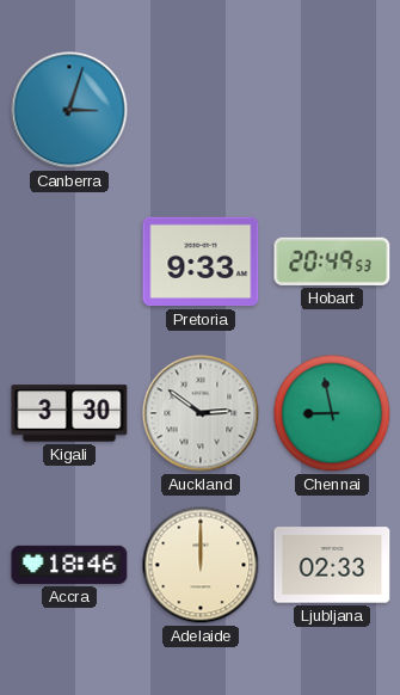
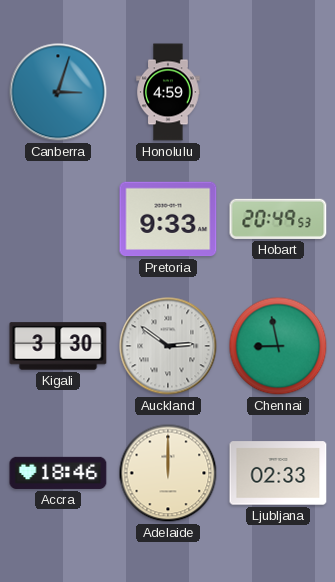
Honolulu: none -> 4:59
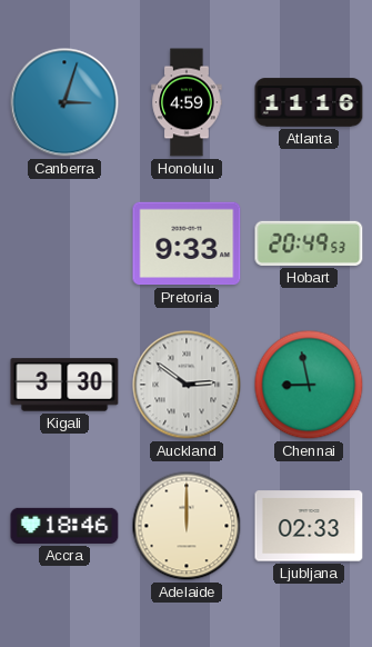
Atlanta: none -> 11:16
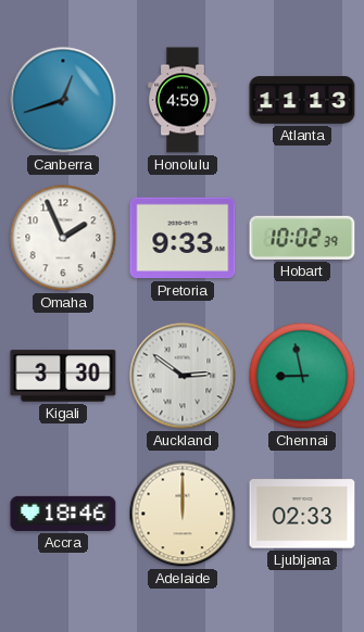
Canberra: 3:03 -> 12:42
Atlanta: 11:16 -> 11:13
Omaha: none -> 1:56
Hobart: 20:49 -> 10:02
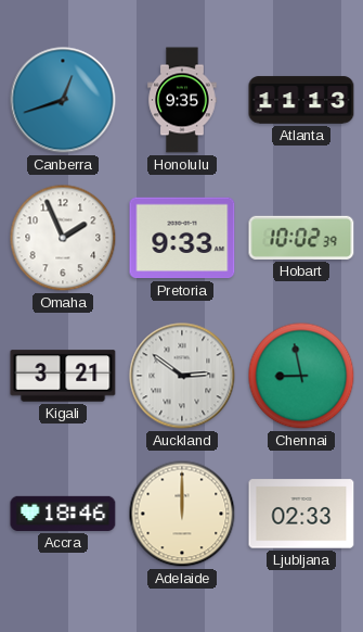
Honolulu: 4:59 -> 9:35
Kigali: 3:30 -> 3:21
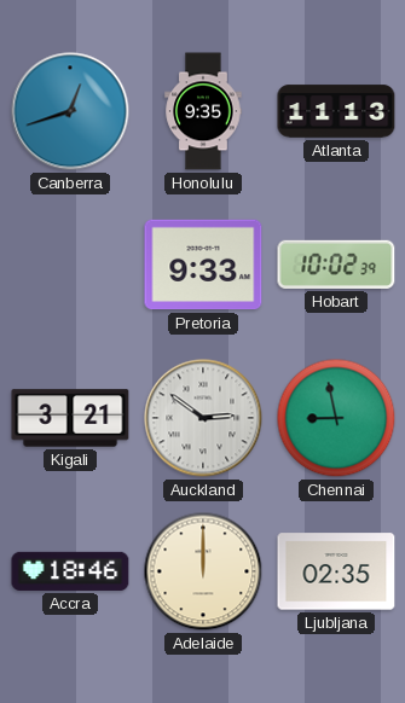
Omaha: 1:56 -> none
Ljubljana: 02:33 -> 02:35
